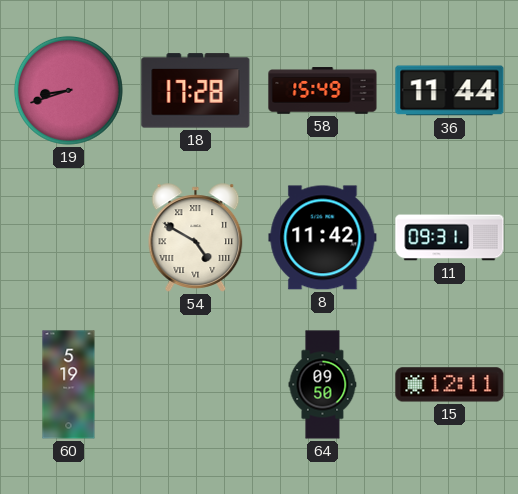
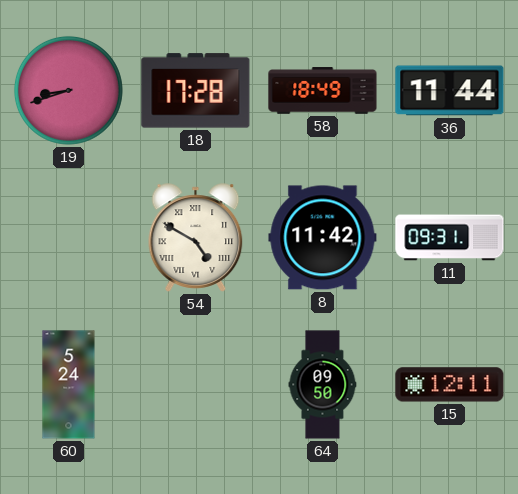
58: 15:49 -> 18:49
60: 5:19 -> 5:24
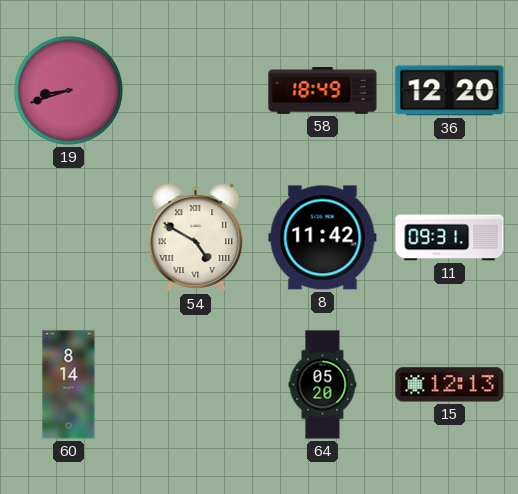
18: 17:28 -> none
36: 11:44 -> 12:20
60: 5:24 -> 8:14
64: 09:50 -> 05:20
15: 12:11 -> 12:13
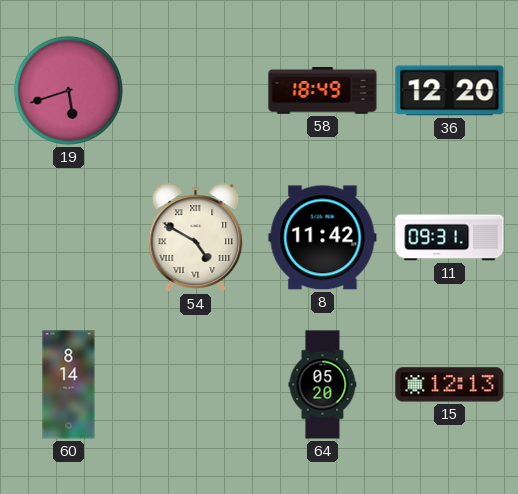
19: 8:42 -> 5:42
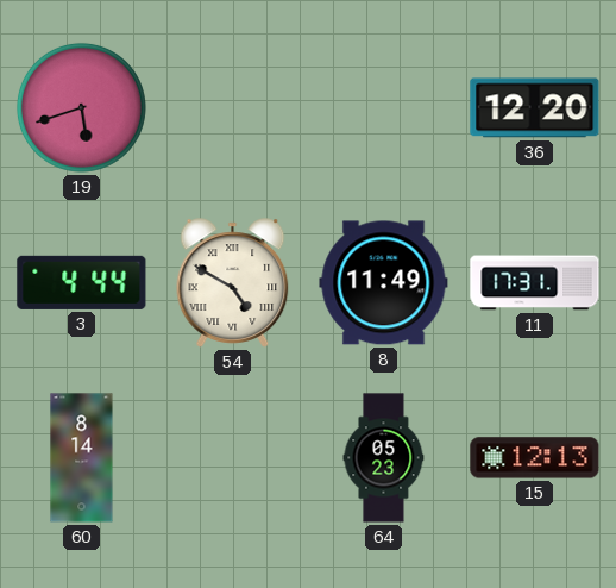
58: 18:49 -> none
3: none -> 4:44
8: 11:42 -> 11:49
11: 09:31 -> 17:31
64: 05:20 -> 05:23
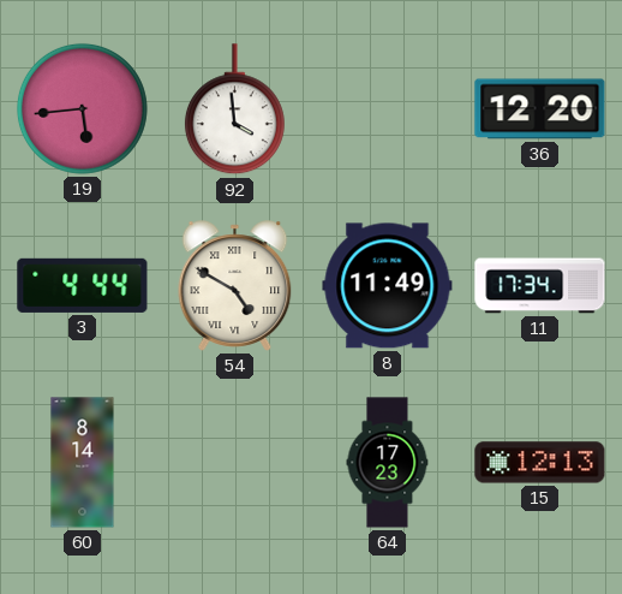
19: 5:42 -> 5:44
92: none -> 3:59
11: 17:31 -> 17:34
64: 05:23 -> 17:23
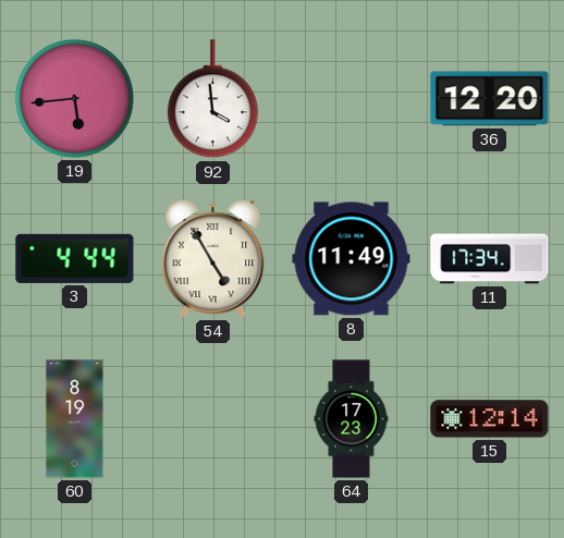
54: 4:50 -> 4:55
60: 8:14 -> 8:19
15: 12:13 -> 12:14
